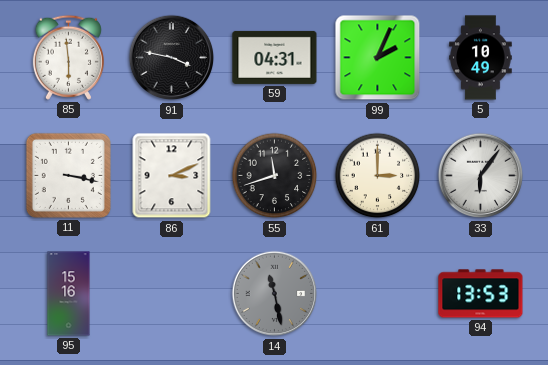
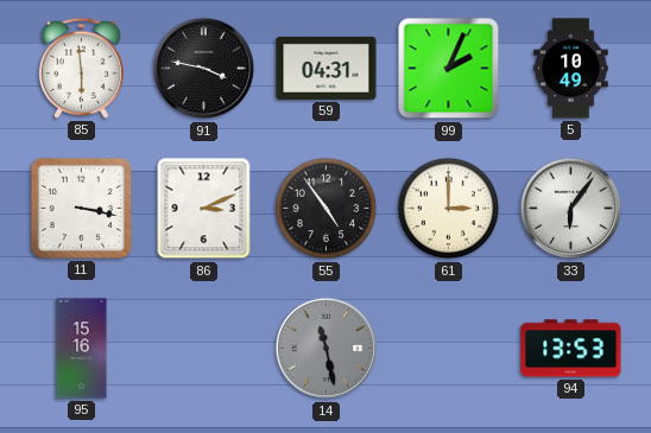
55: 11:42 -> 4:54
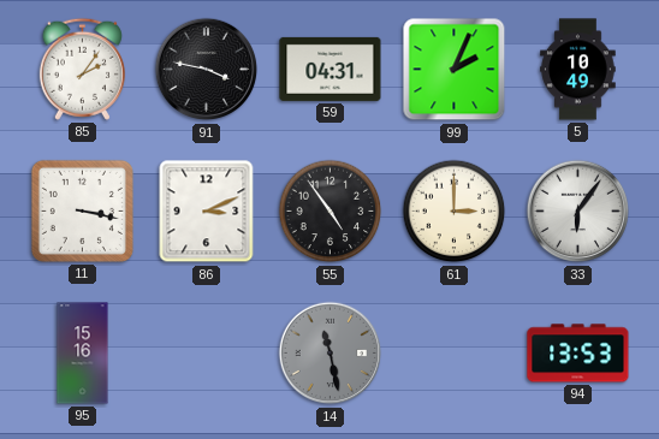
85: 5:59 -> 2:06
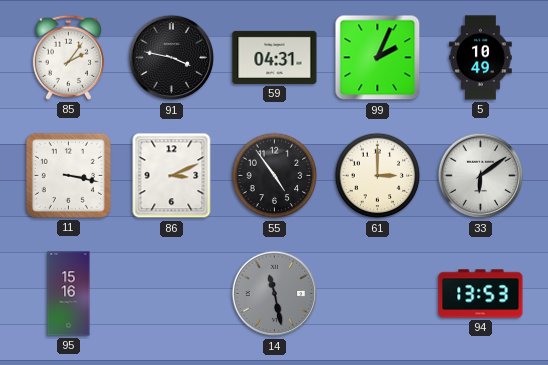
33: 6:06 -> 6:09
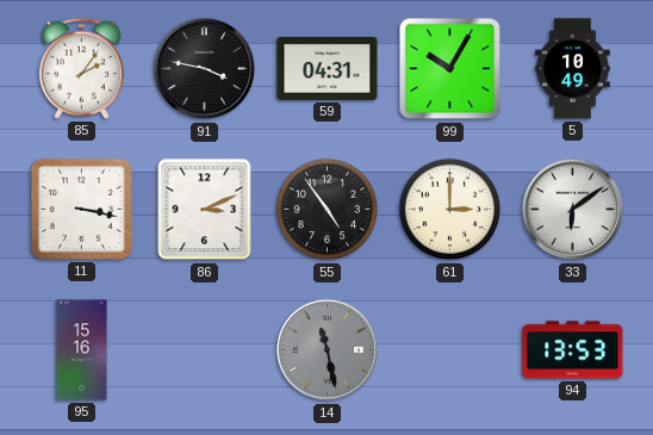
99: 2:04 -> 10:05
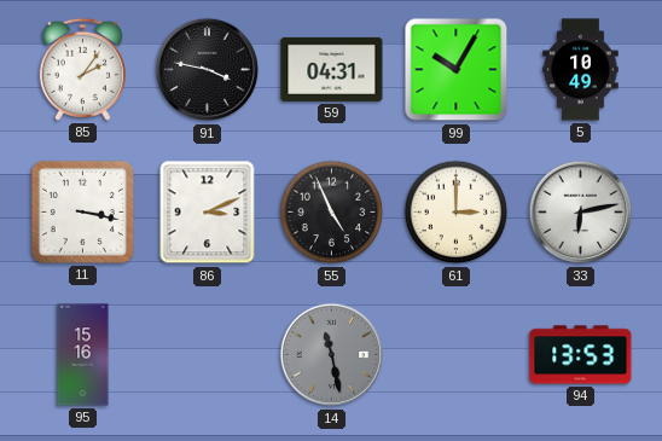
55: 4:54 -> 4:56
33: 6:09 -> 6:13
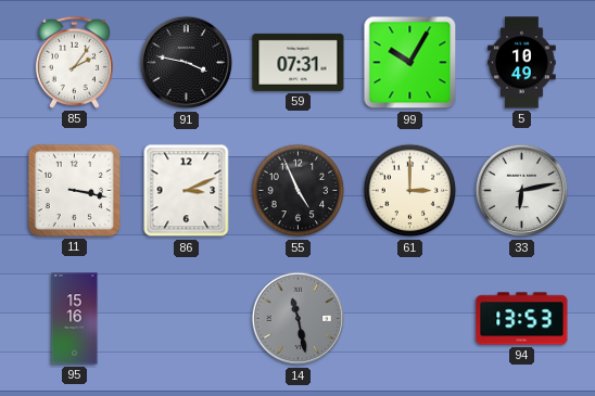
59: 04:31 -> 07:31
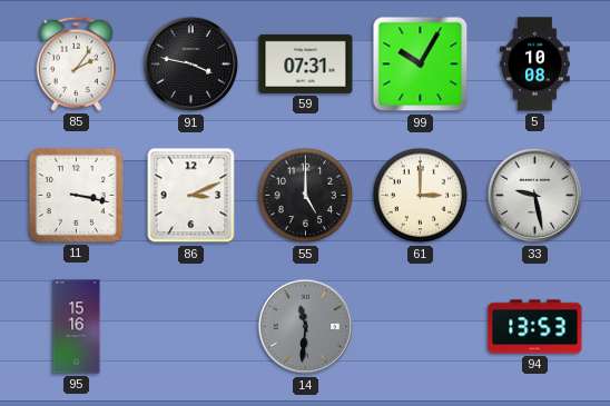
5: 10:49 -> 10:08
55: 4:56 -> 5:00
33: 6:13 -> 9:28
14: 11:28 -> 11:31
